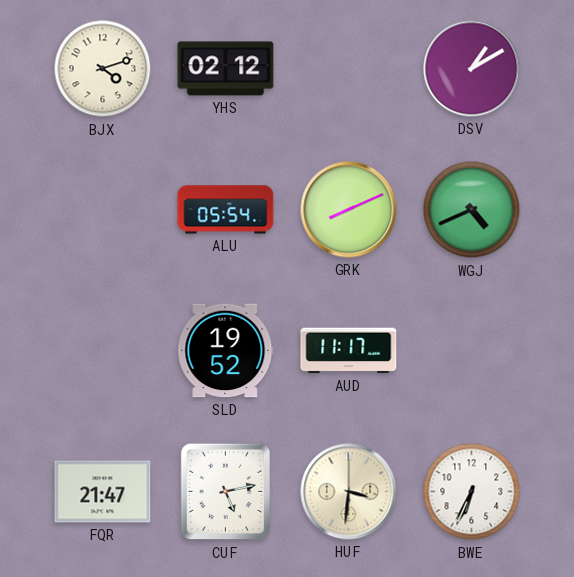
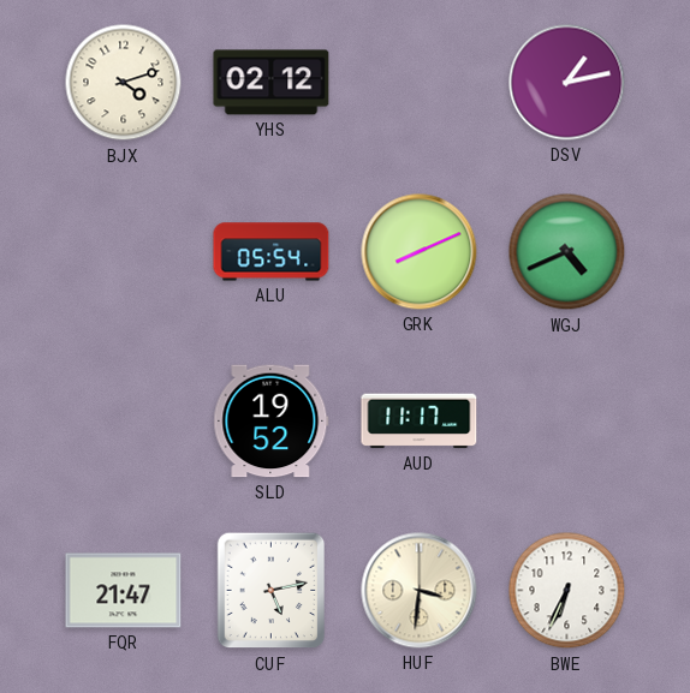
DSV: 1:10 -> 1:13
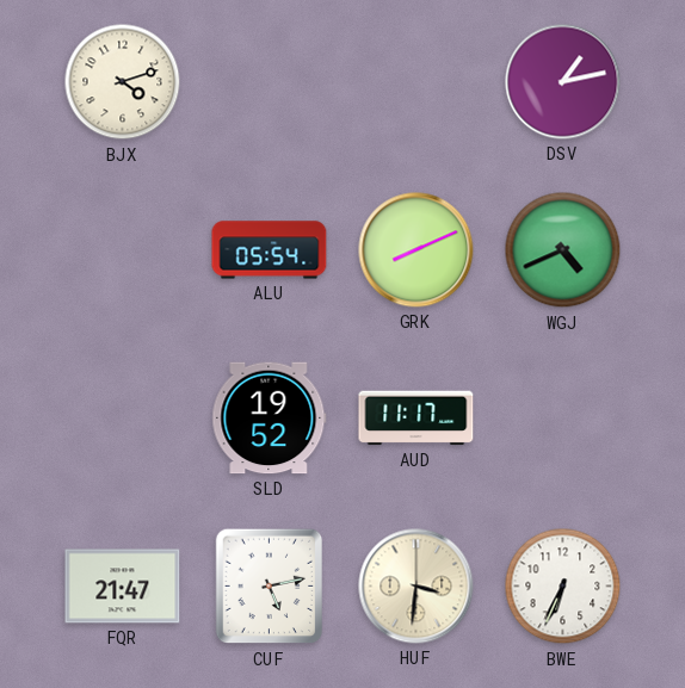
YHS: 02:12 -> none
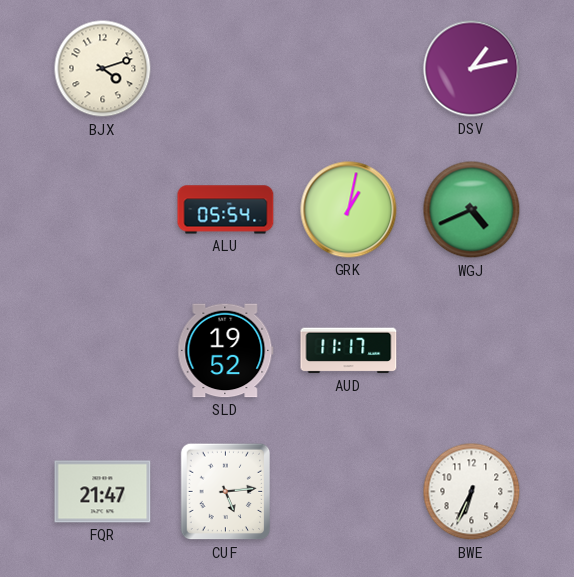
GRK: 8:11 -> 1:02
CUF: 5:13 -> 5:14
HUF: 3:31 -> none
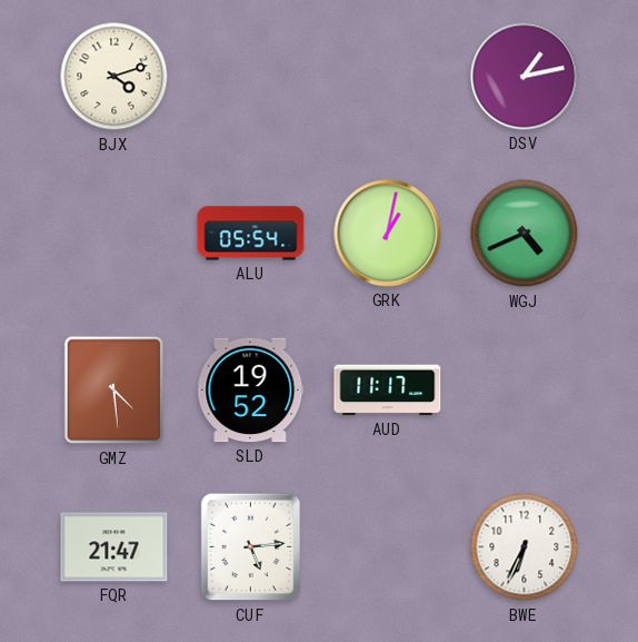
GMZ: none -> 4:29
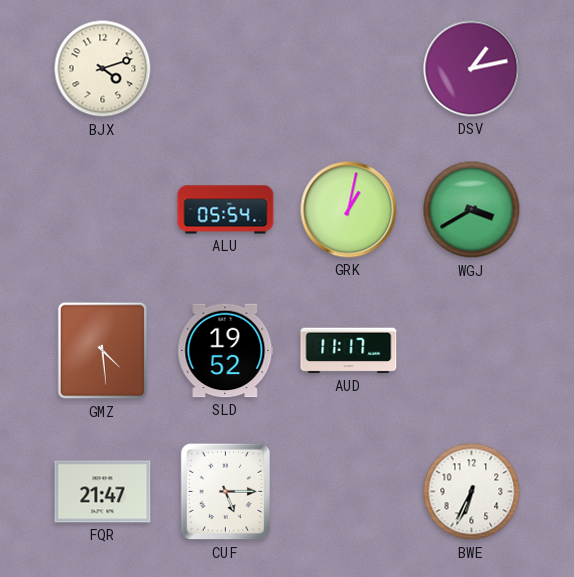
WGJ: 4:41 -> 3:40
CUF: 5:14 -> 5:15
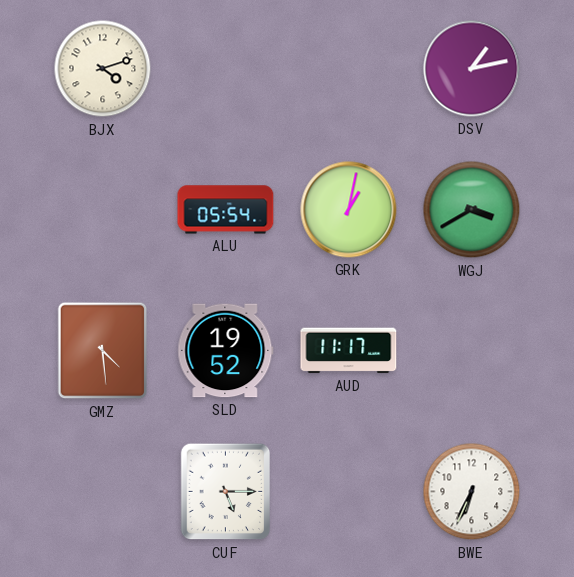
FQR: 21:47 -> none
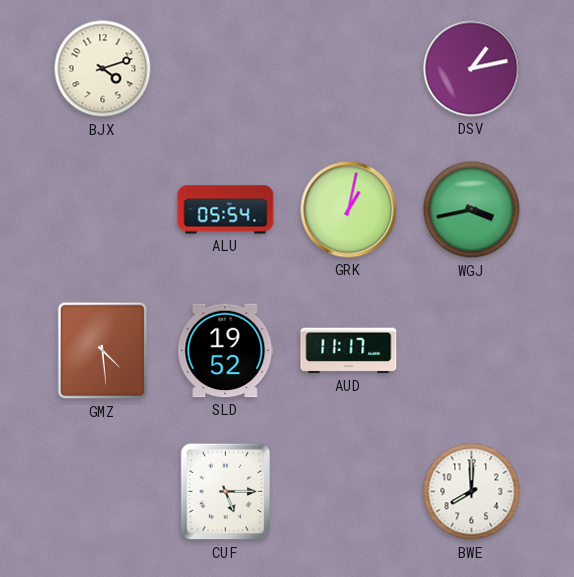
WGJ: 3:40 -> 3:43
BWE: 6:34 -> 8:00
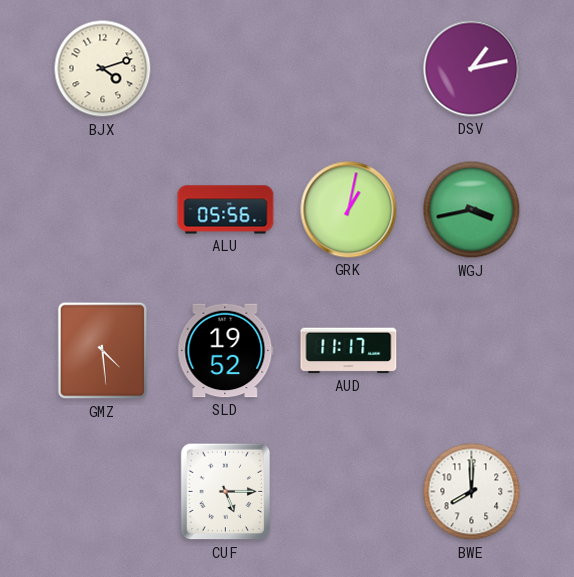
ALU: 05:54 -> 05:56
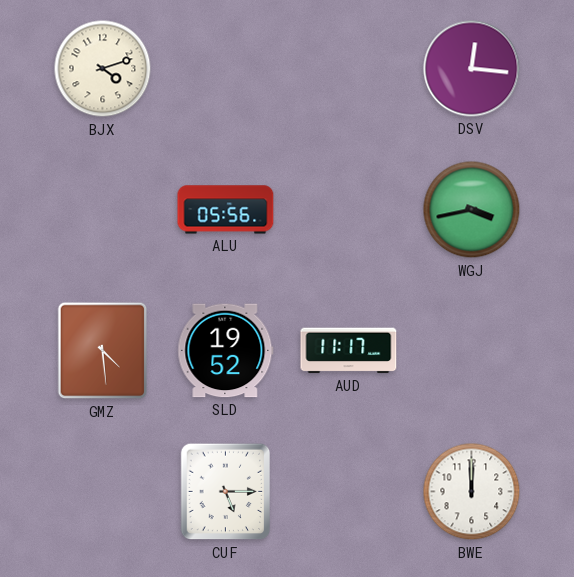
DSV: 1:13 -> 12:16
GRK: 1:02 -> none
BWE: 8:00 -> 12:00
